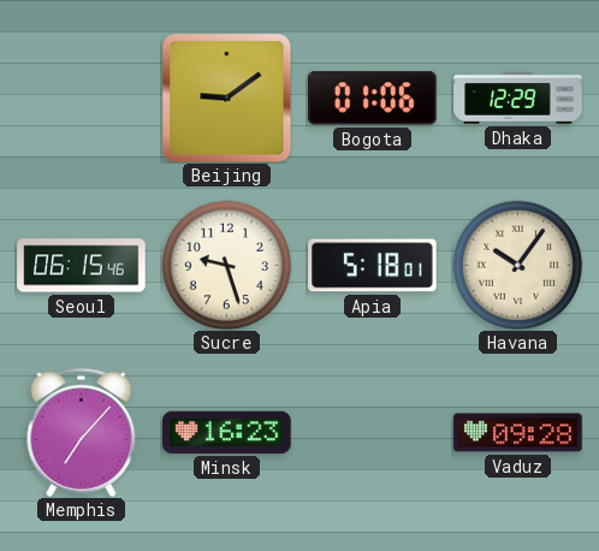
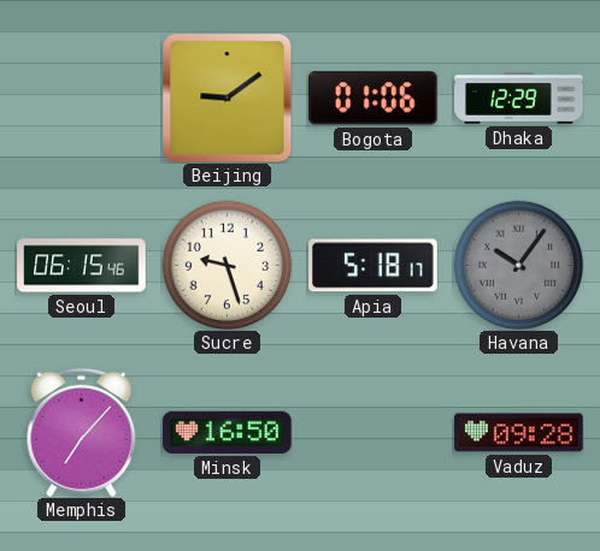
Apia: 5:18:01 -> 5:18:17
Havana dial: cream -> grey
Minsk: 16:23 -> 16:50
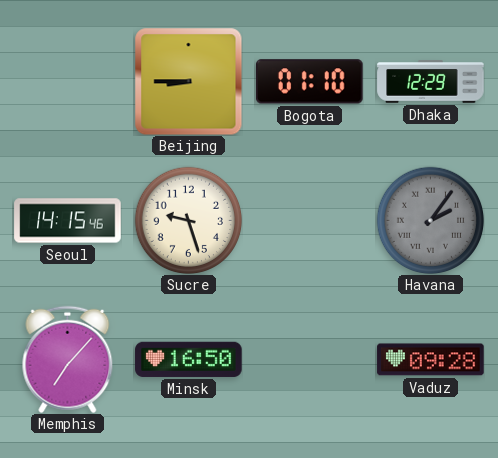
Beijing: 9:09 -> 8:45
Bogota: 01:06 -> 01:10
Seoul: 06:15 -> 14:15
Apia: 5:18 -> none
Havana: 10:06 -> 2:06
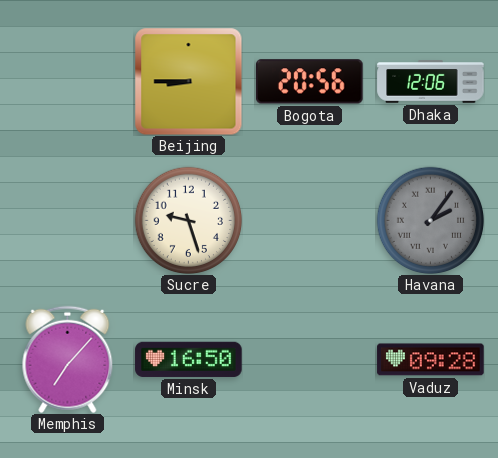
Bogota: 01:10 -> 20:56
Dhaka: 12:29 -> 12:06
Seoul: 14:15 -> none
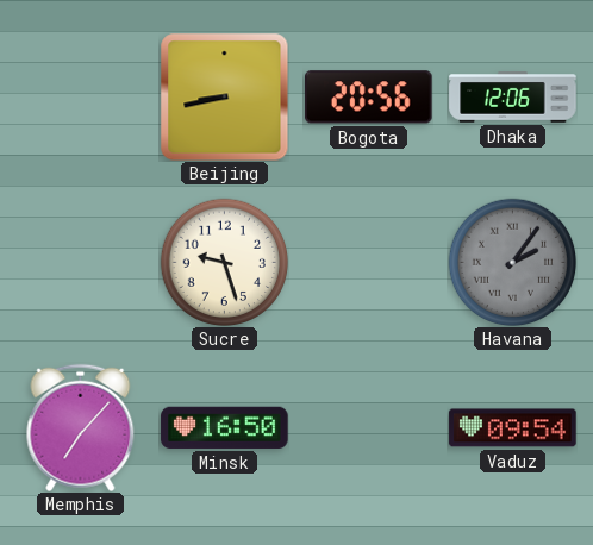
Beijing: 8:45 -> 8:43
Vaduz: 09:28 -> 09:54
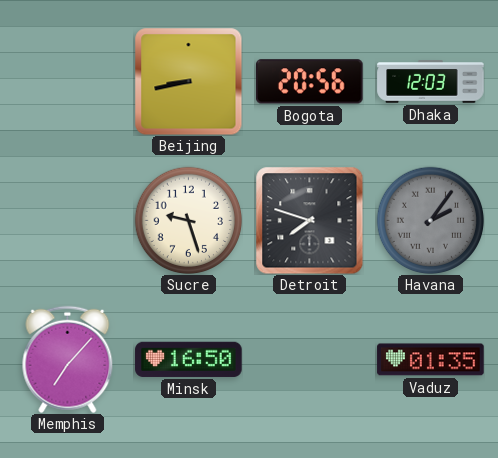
Dhaka: 12:06 -> 12:03
Detroit: none -> 7:48
Vaduz: 09:54 -> 01:35
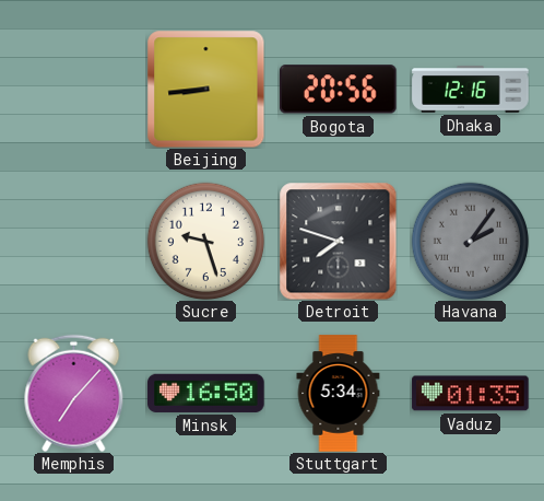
Beijing: 8:43 -> 8:44
Dhaka: 12:03 -> 12:16
Stuttgart: none -> 5:34
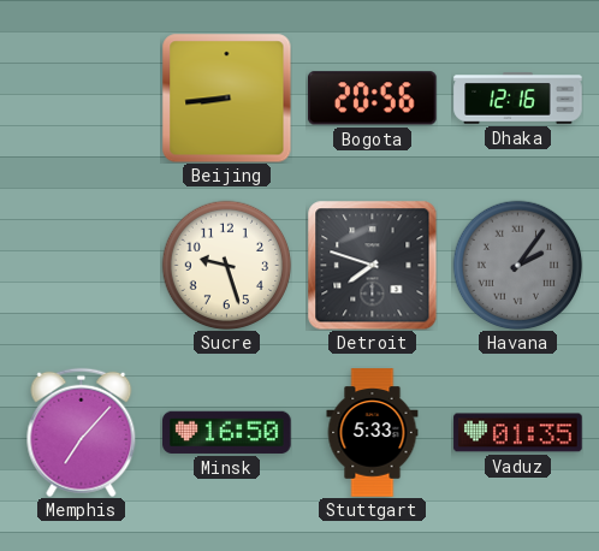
Stuttgart: 5:34 -> 5:33
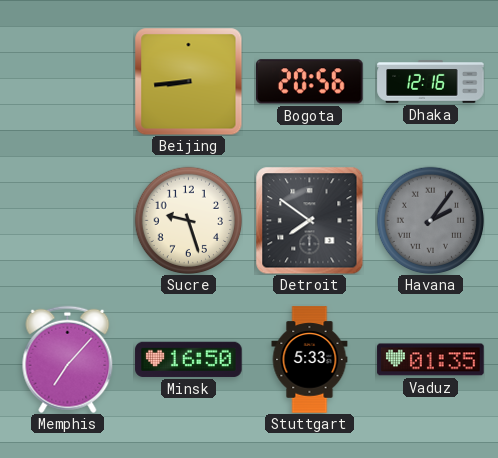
Detroit: 7:48 -> 7:51
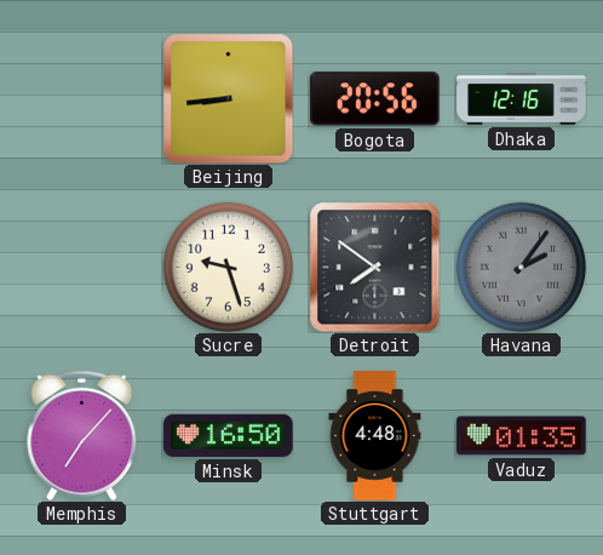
Stuttgart: 5:33 -> 4:48
